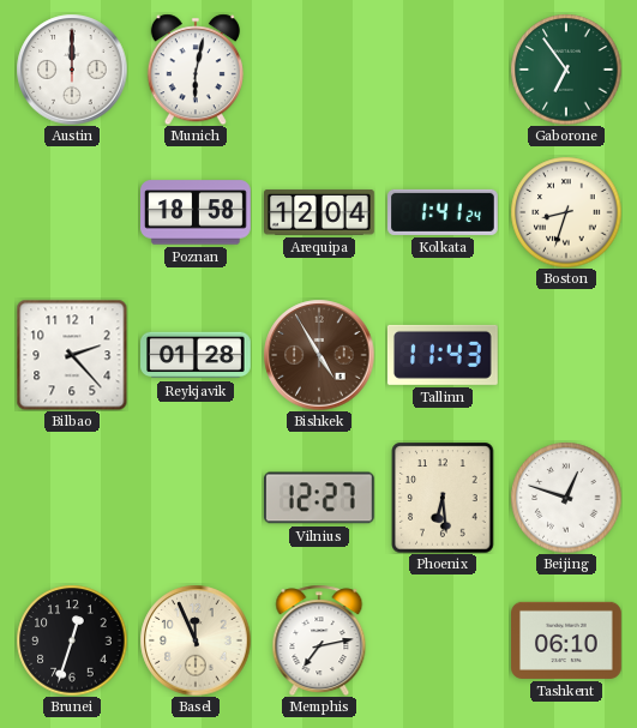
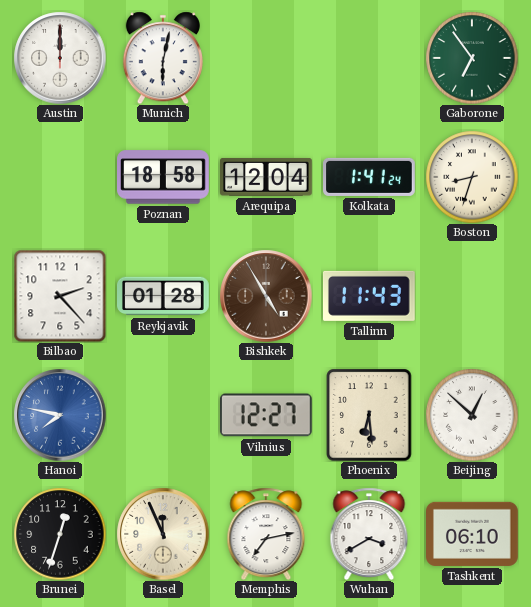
Hanoi: none -> 7:47
Beijing: 12:48 -> 12:52
Wuhan: none -> 3:40
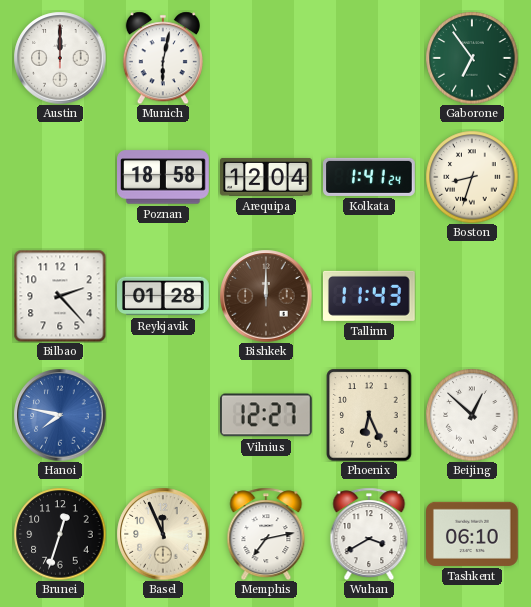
Bishkek: 4:55 -> 12:00
Phoenix: 6:29 -> 6:26
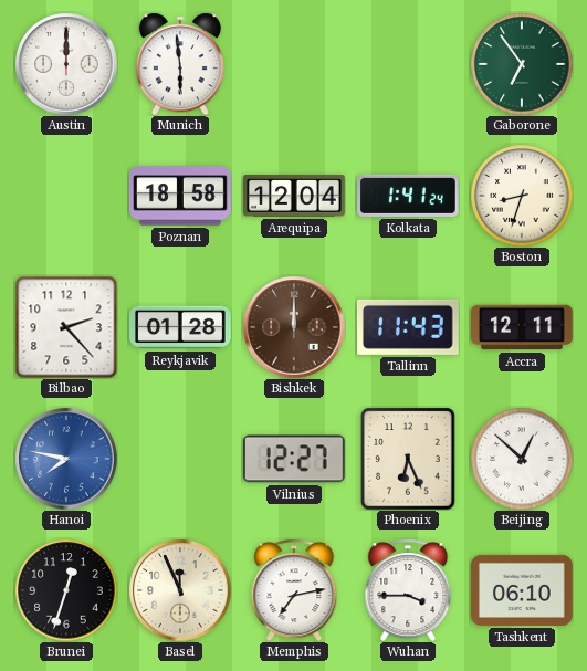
Munich: 6:02 -> 5:59
Accra: none -> 12:11
Wuhan: 3:40 -> 3:45
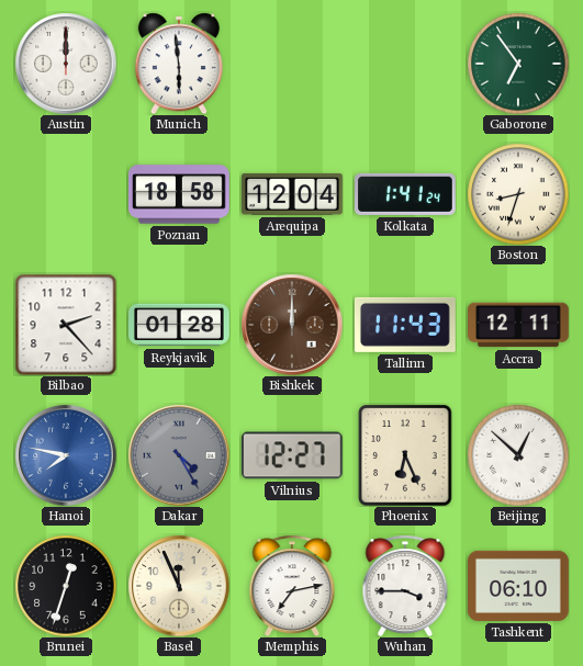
Dakar: none -> 4:25
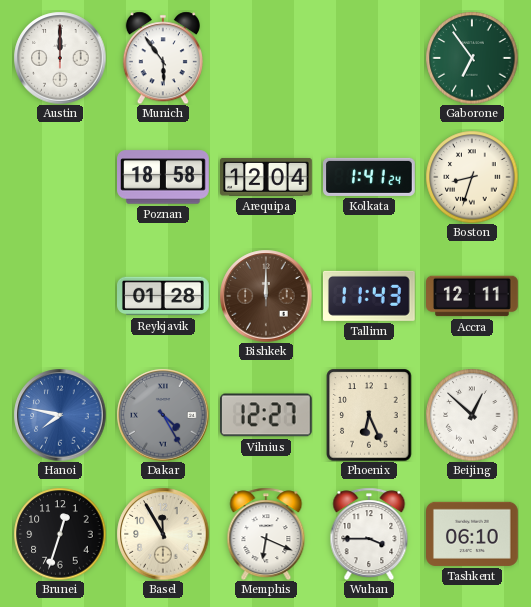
Munich: 5:59 -> 5:54
Bilbao: 2:23 -> none
Basel: 11:56 -> 11:55
Memphis: 7:13 -> 6:19
